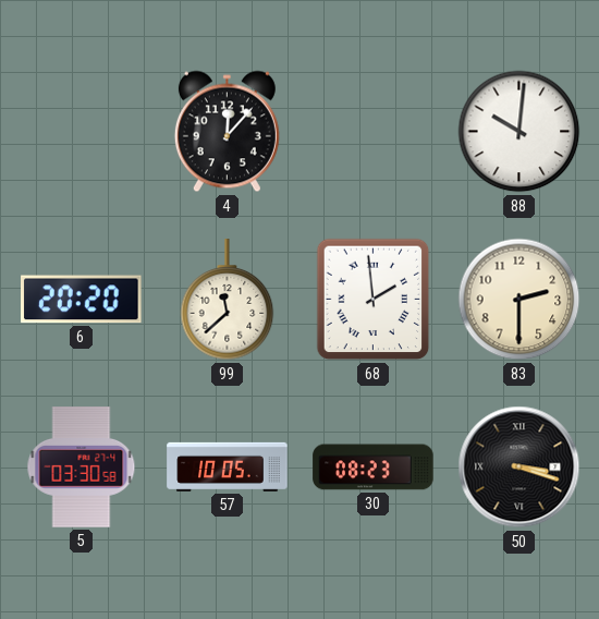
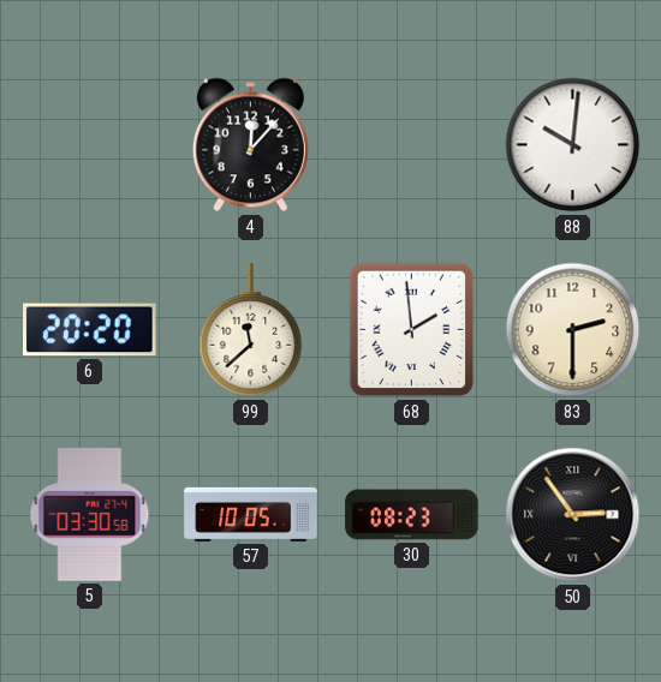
50: 3:18 -> 2:54
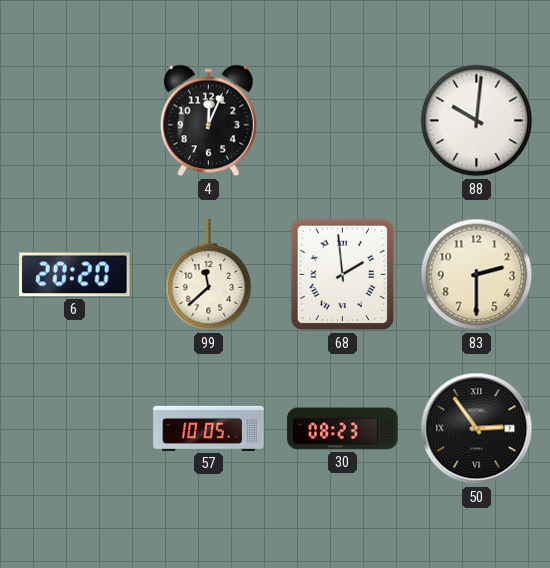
4: 12:07 -> 12:04
5: 03:30 -> none
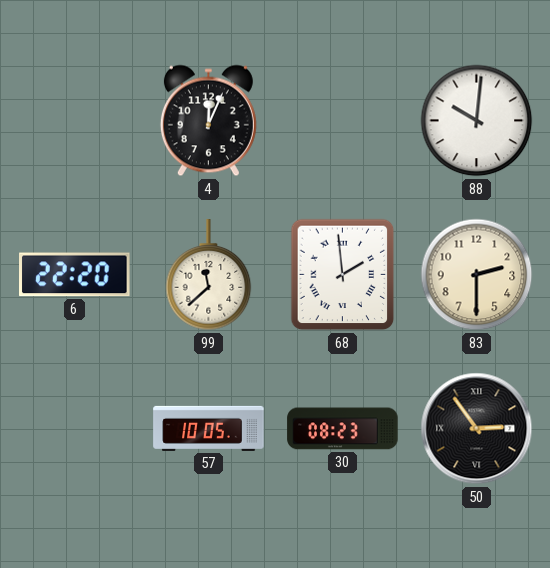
6: 20:20 -> 22:20
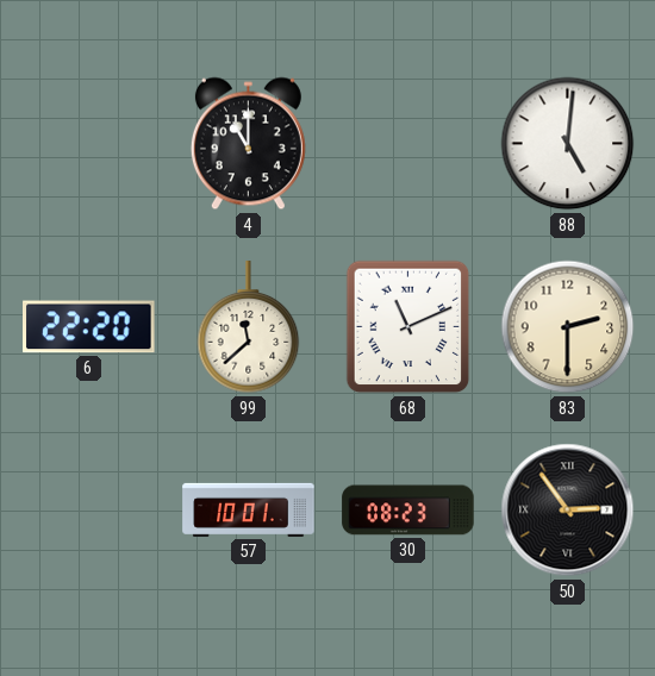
4: 12:04 -> 11:00
88: 10:01 -> 5:01
68: 1:59 -> 11:11
57: 10:05 -> 10:01
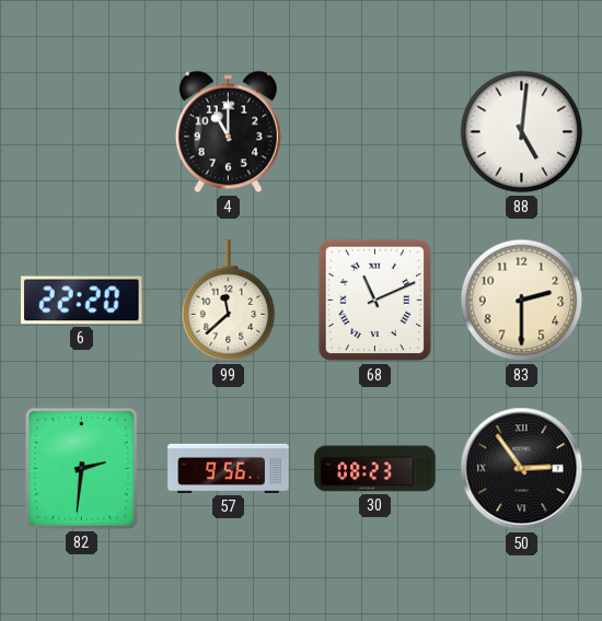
82: none -> 2:31
57: 10:01 -> 9:56
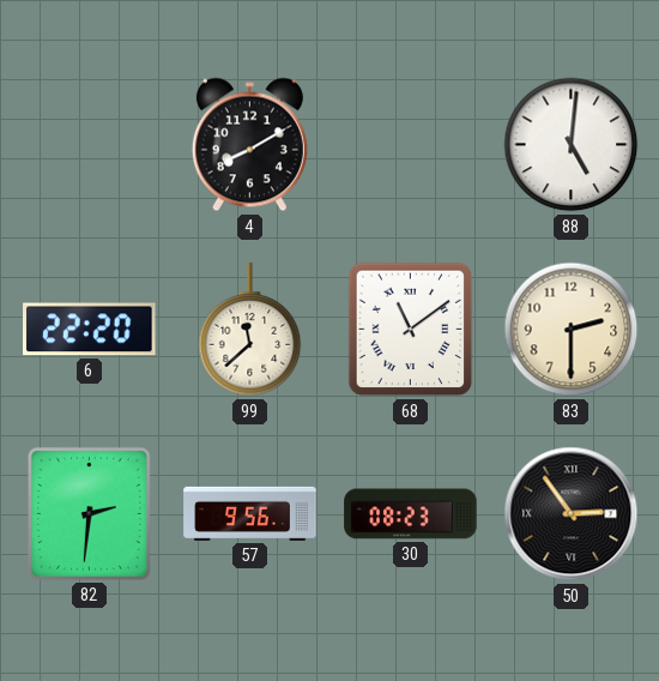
4: 11:00 -> 8:10
68: 11:11 -> 11:09
